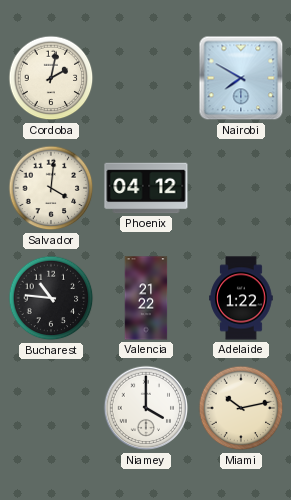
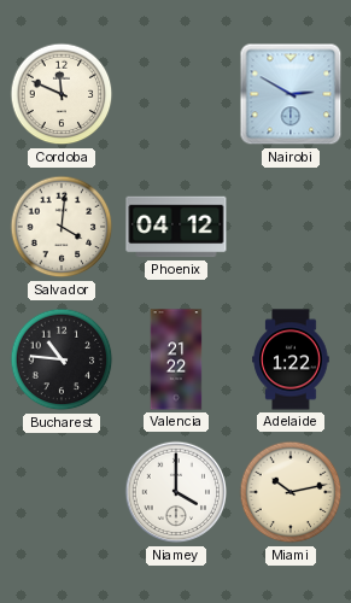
Cordoba: 2:02 -> 11:49
Nairobi: 7:50 -> 2:50
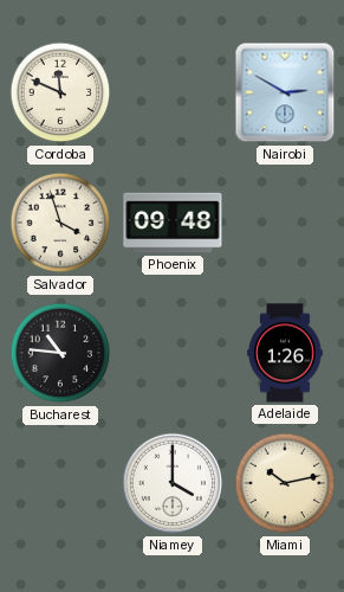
Salvador: 4:01 -> 3:57
Phoenix: 04:12 -> 09:48
Valencia: 21:22 -> none
Adelaide: 1:22 -> 1:26
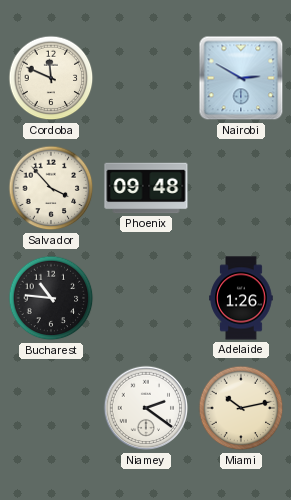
Salvador: 3:57 -> 3:53
Niamey: 4:00 -> 2:21
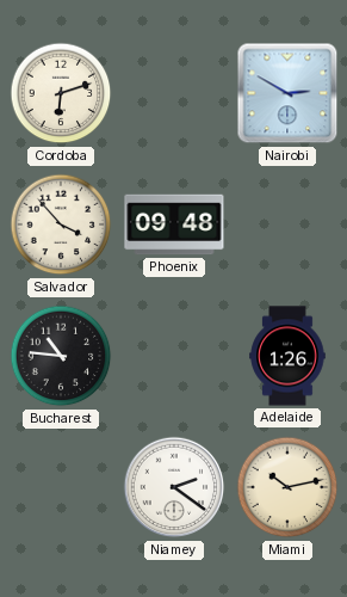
Cordoba: 11:49 -> 6:12
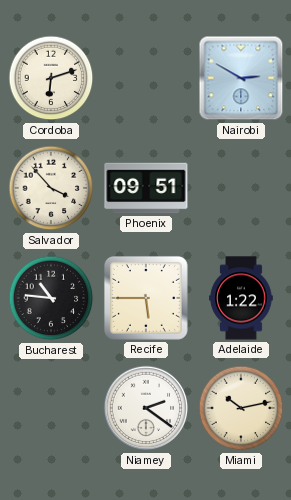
Phoenix: 09:48 -> 09:51
Recife: none -> 5:45
Adelaide: 1:26 -> 1:22
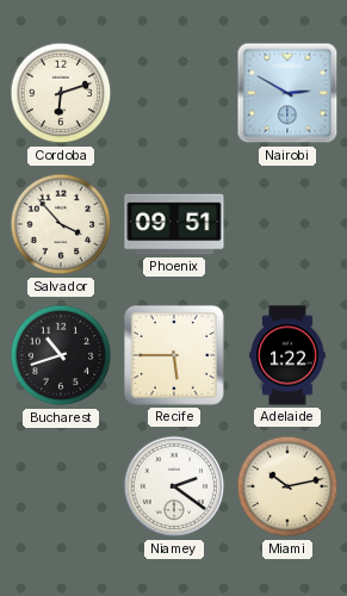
Bucharest: 10:46 -> 10:42
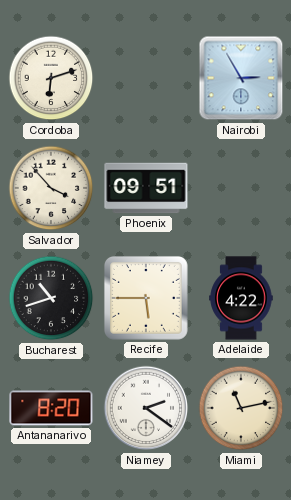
Nairobi: 2:50 -> 2:55
Adelaide: 1:22 -> 4:22
Antananarivo: none -> 8:20
Miami: 10:13 -> 11:13
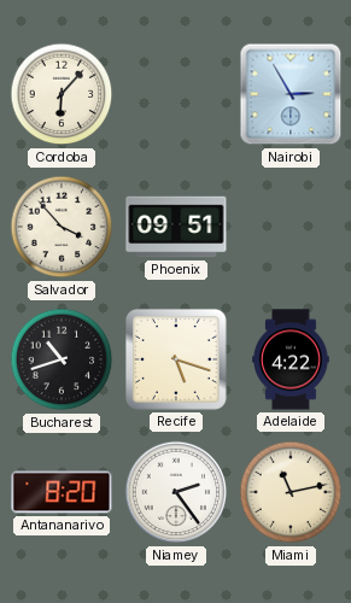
Cordoba: 6:12 -> 6:07
Recife: 5:45 -> 5:18
Niamey: 2:21 -> 2:24
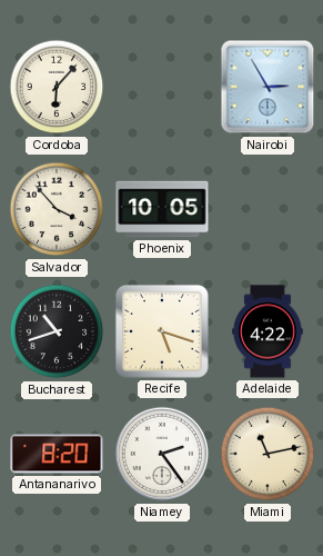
Phoenix: 09:51 -> 10:05
